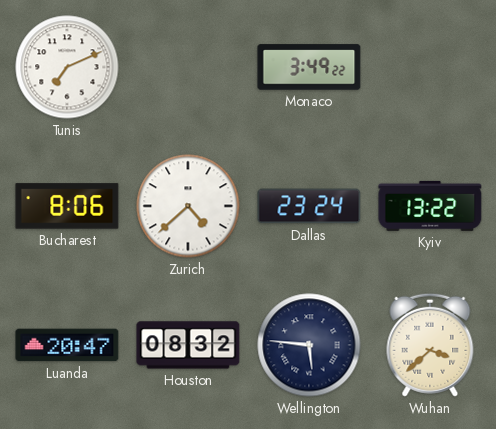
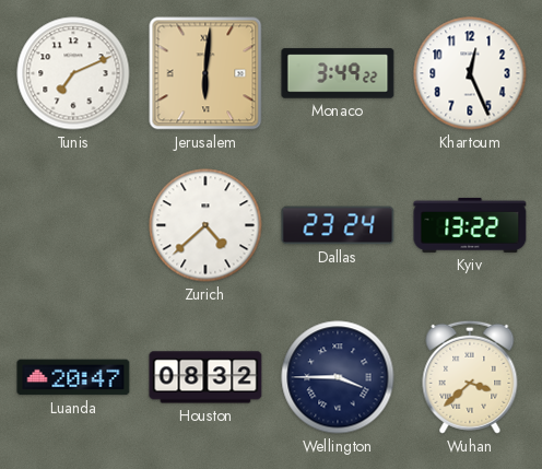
Jerusalem: none -> 6:01
Khartoum: none -> 12:26
Bucharest: 8:06 -> none
Wellington: 5:46 -> 3:45
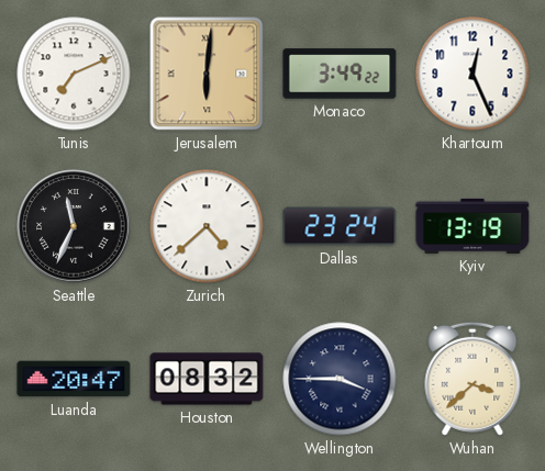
Seattle: none -> 11:34
Kyiv: 13:22 -> 13:19
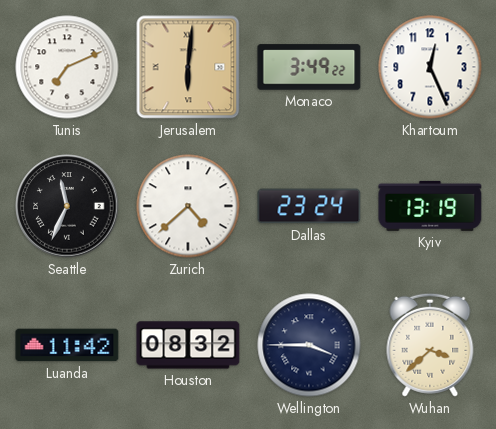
Luanda: 20:47 -> 11:42
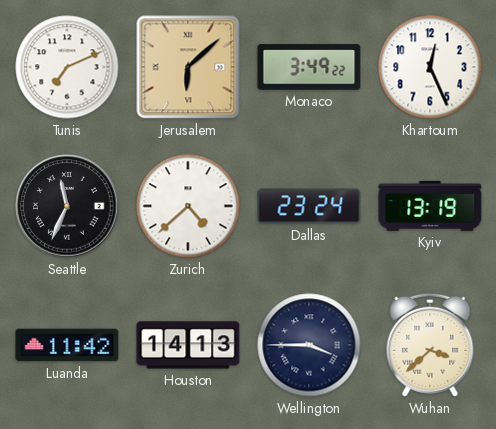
Jerusalem: 6:01 -> 6:08
Houston: 08:32 -> 14:13
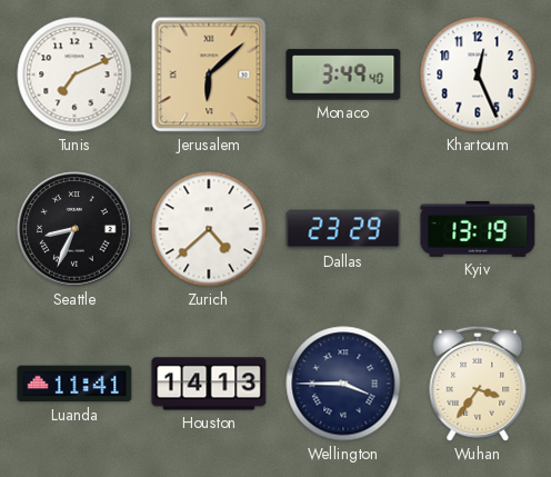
Monaco: 3:49:22 -> 3:49:40
Seattle: 11:34 -> 8:34
Dallas: 23:24 -> 23:29
Luanda: 11:42 -> 11:41
Wuhan: 3:38 -> 3:36
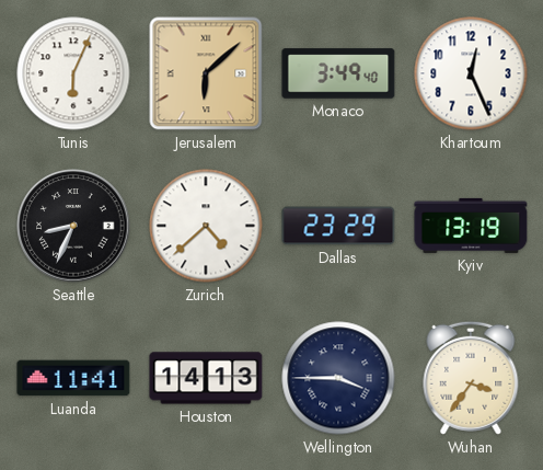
Tunis: 7:11 -> 6:04
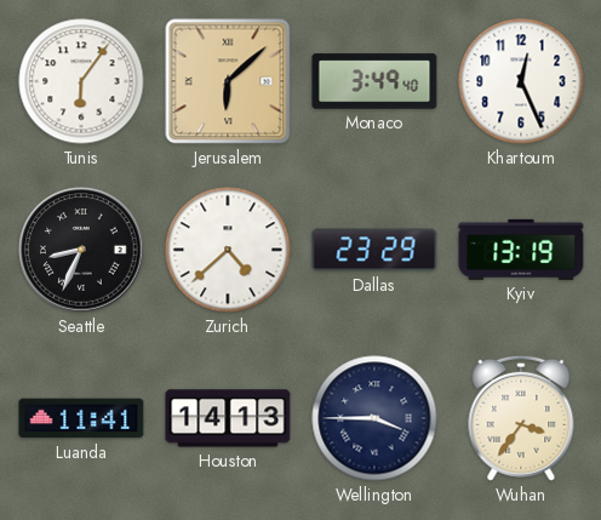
Tunis: 6:04 -> 6:06
